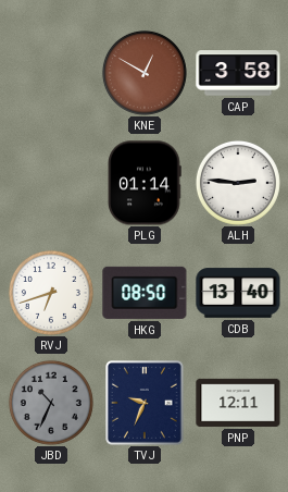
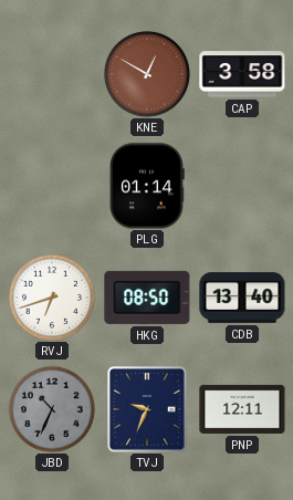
ALH: 2:46 -> none
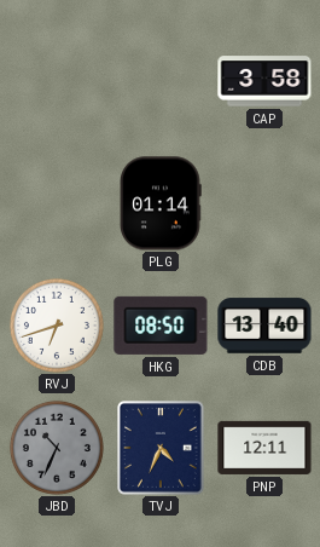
KNE: 12:50 -> none
TVJ: 9:34 -> 4:34
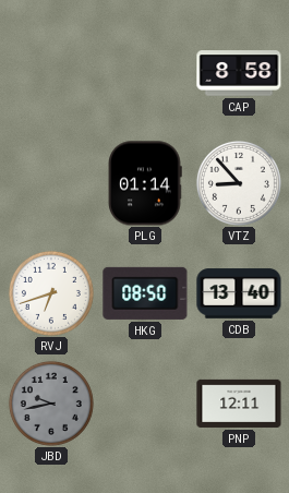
CAP: 3:58 -> 8:58
VTZ: none -> 8:53
JBD: 10:34 -> 9:43
TVJ: 4:34 -> none
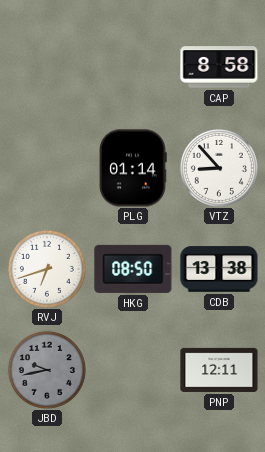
CDB: 13:40 -> 13:38
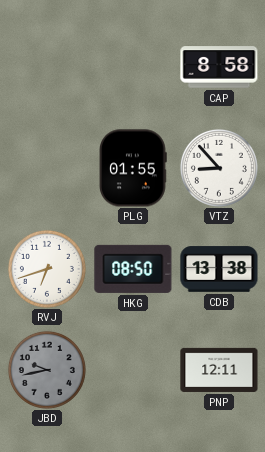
PLG: 01:14 -> 01:55
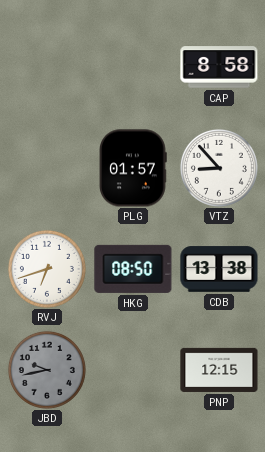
PLG: 01:55 -> 01:57
PNP: 12:11 -> 12:15
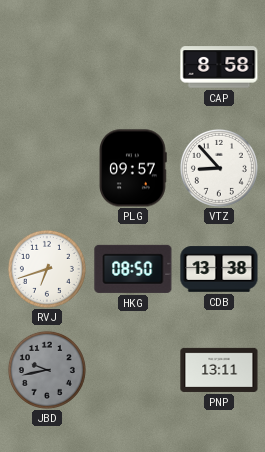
PLG: 01:57 -> 09:57
PNP: 12:15 -> 13:11
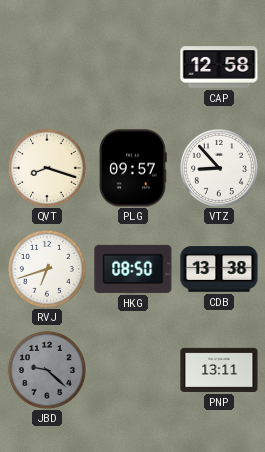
CAP: 8:58 -> 12:58
QVT: none -> 8:18
JBD: 9:43 -> 9:22
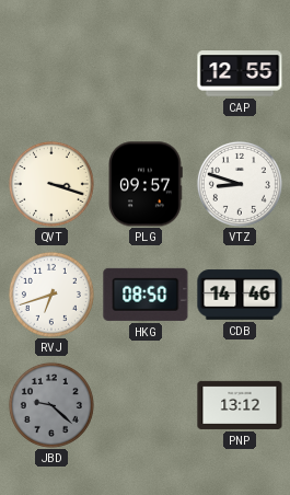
CAP: 12:58 -> 12:55
QVT: 8:18 -> 3:18
VTZ: 8:53 -> 8:48
CDB: 13:38 -> 14:46
PNP: 13:11 -> 13:12
